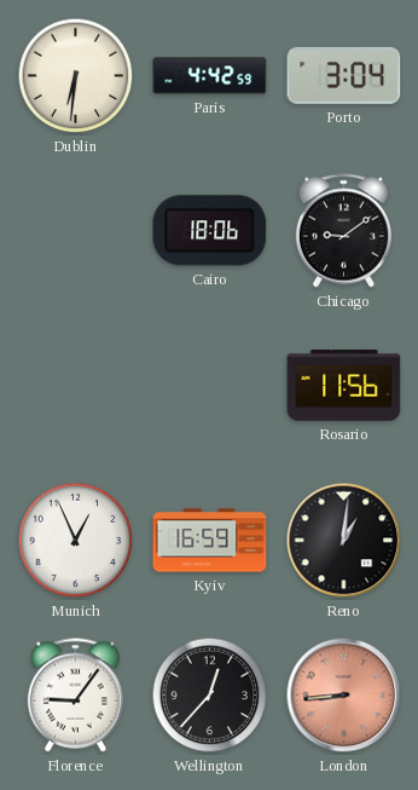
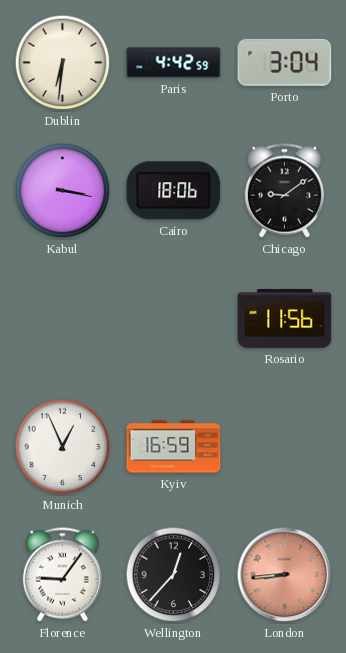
Kabul: none -> 3:17
Reno: 1:01 -> none
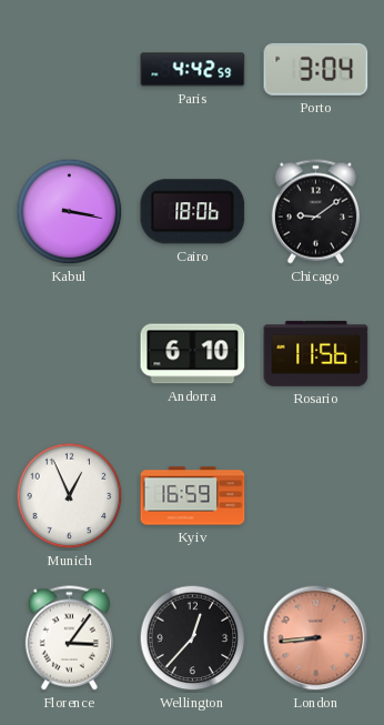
Dublin: 6:31 -> none
Andorra: none -> 6:10
Florence: 9:06 -> 3:06
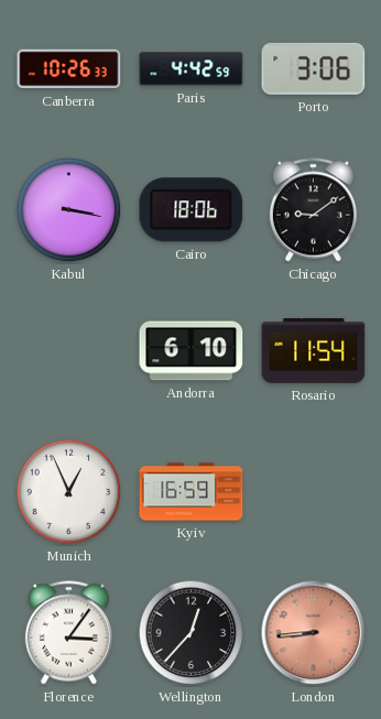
Canberra: none -> 10:26
Porto: 3:04 -> 3:06
Rosario: 11:56 -> 11:54
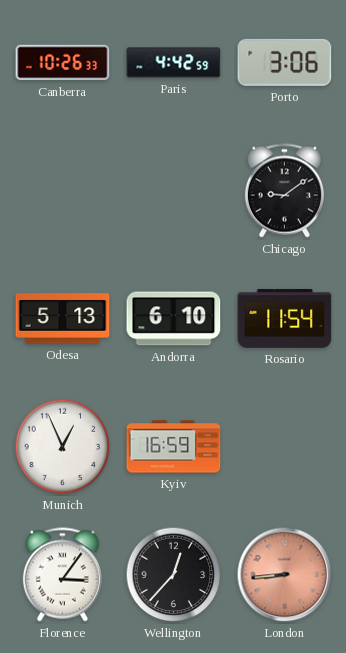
Kabul: 3:17 -> none
Cairo: 18:06 -> none
Odesa: none -> 5:13
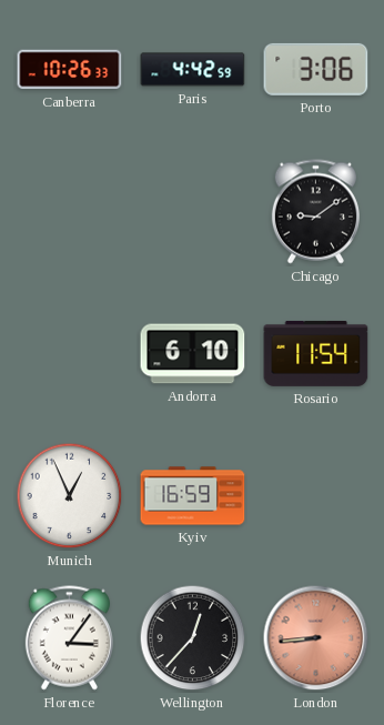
Odesa: 5:13 -> none
